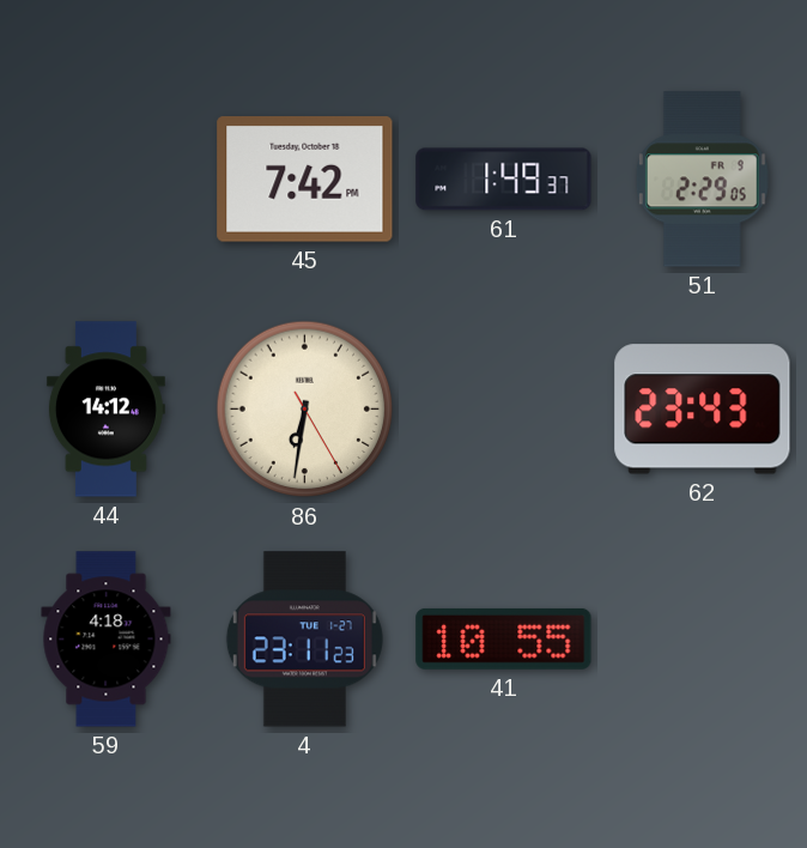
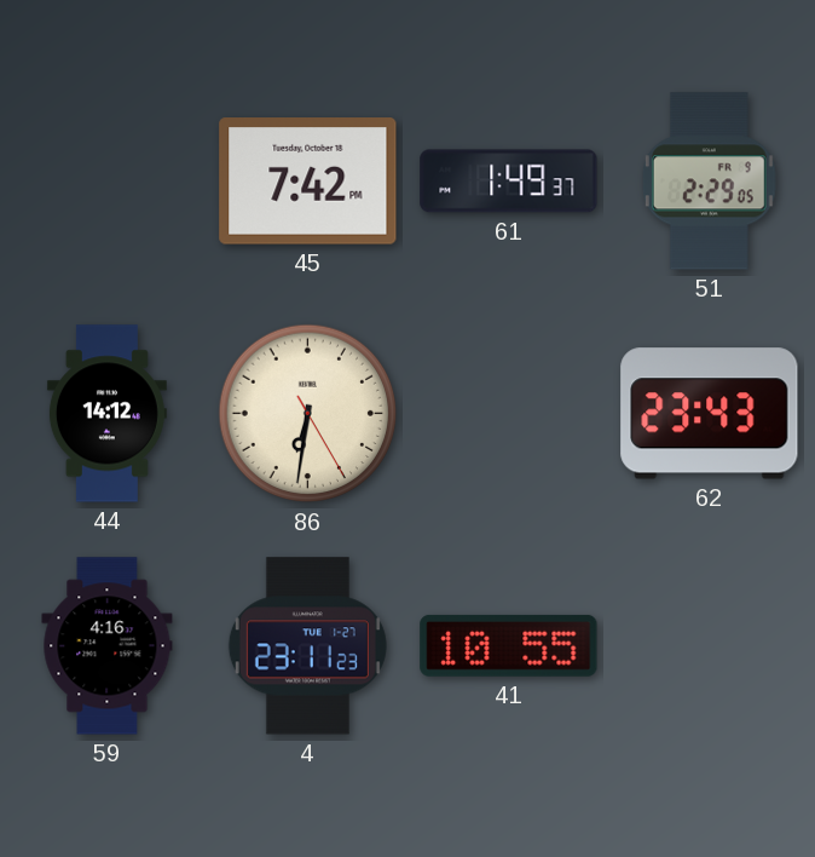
59: 4:18 -> 4:16
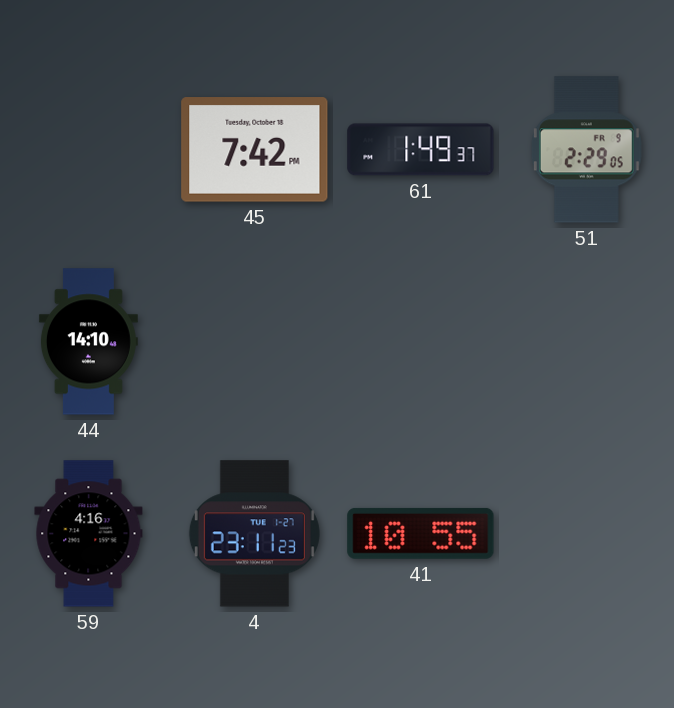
44: 14:12 -> 14:10
86: 6:31 -> none
62: 23:43 -> none
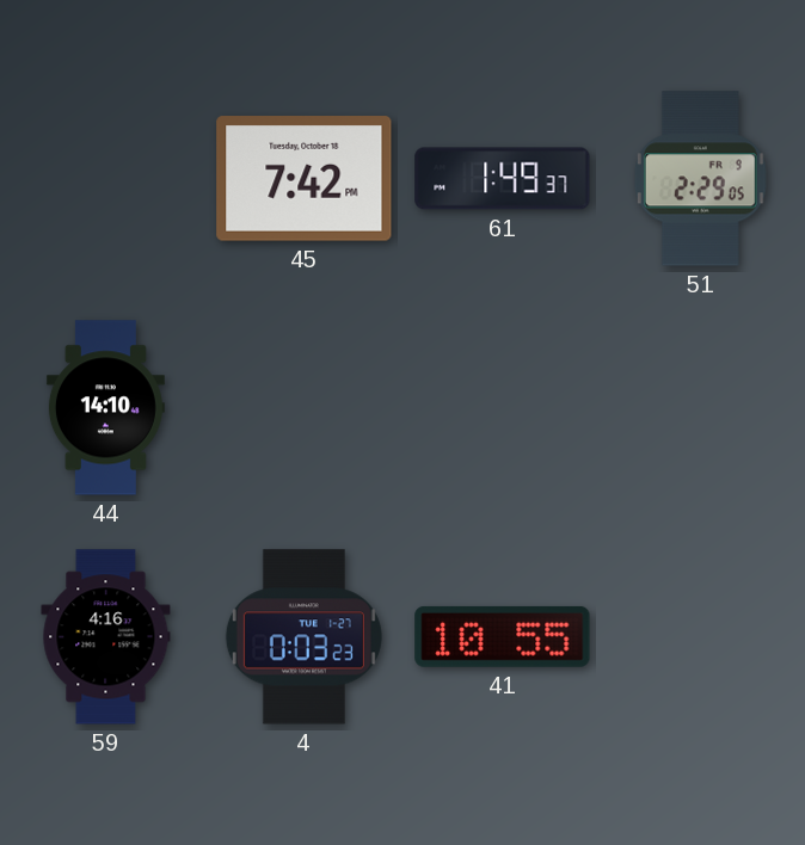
4: 23:11 -> 0:03
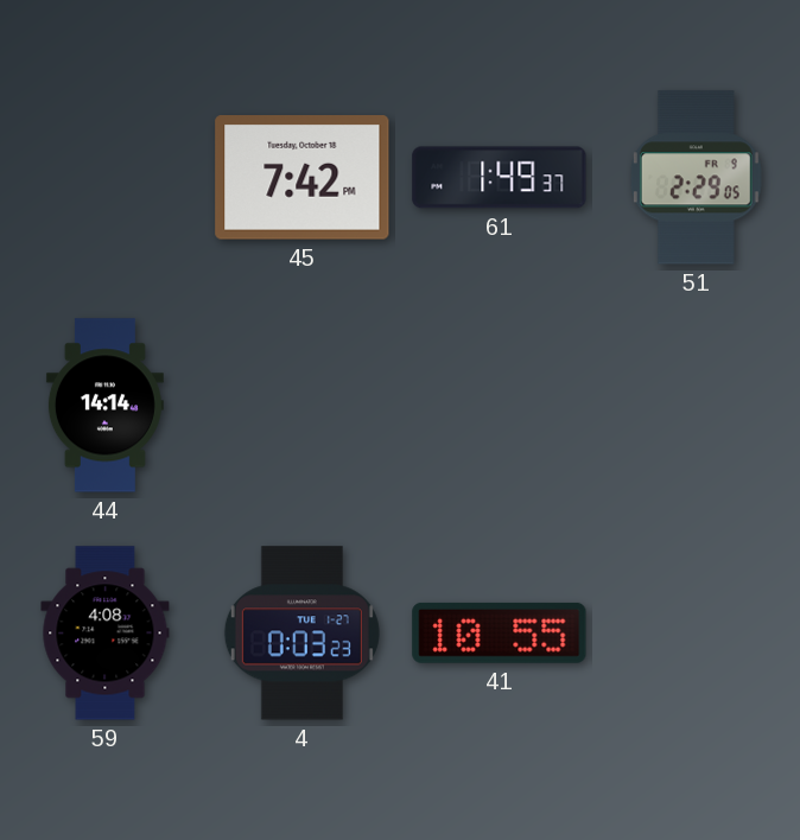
44: 14:10 -> 14:14
59: 4:16 -> 4:08
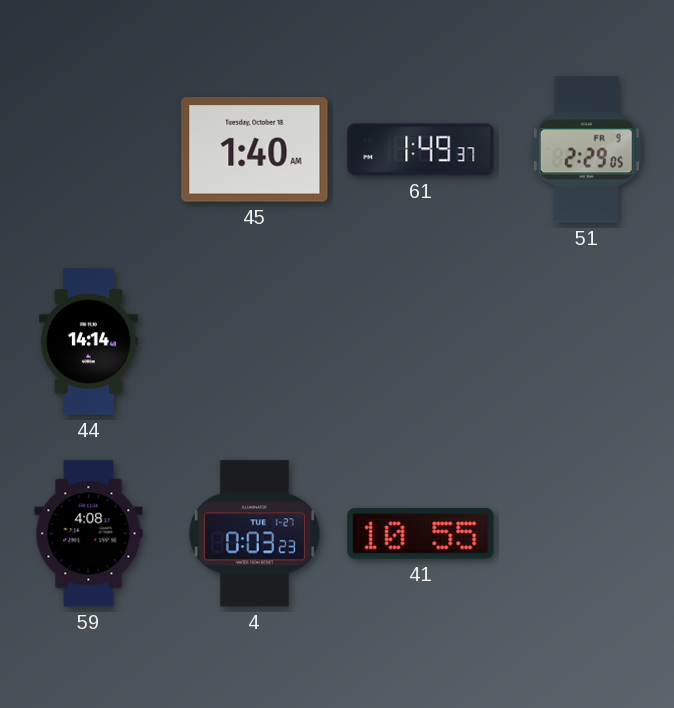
45: 7:42 -> 1:40
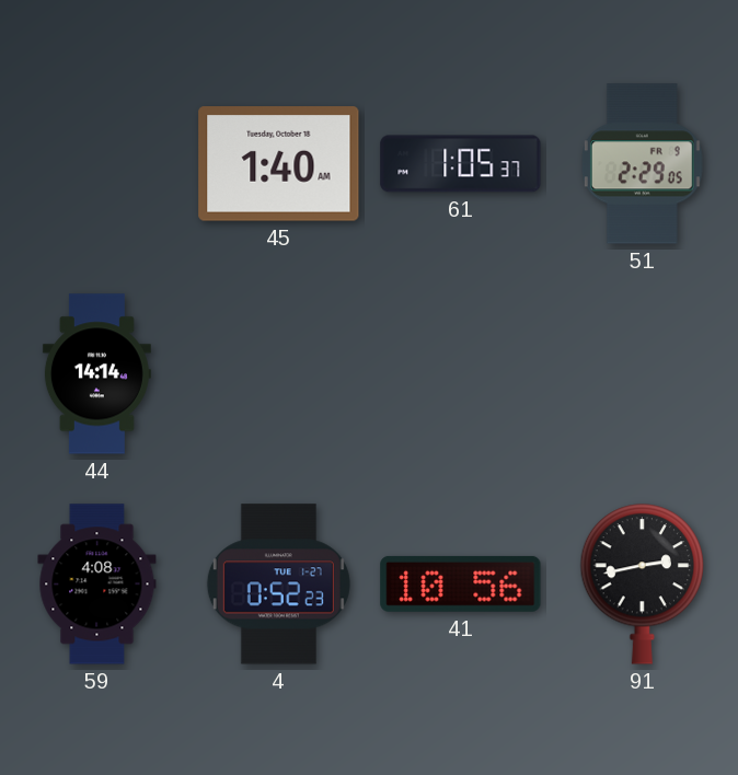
61: 1:49 -> 1:05
4: 0:03 -> 0:52
41: 10:55 -> 10:56
91: none -> 2:43
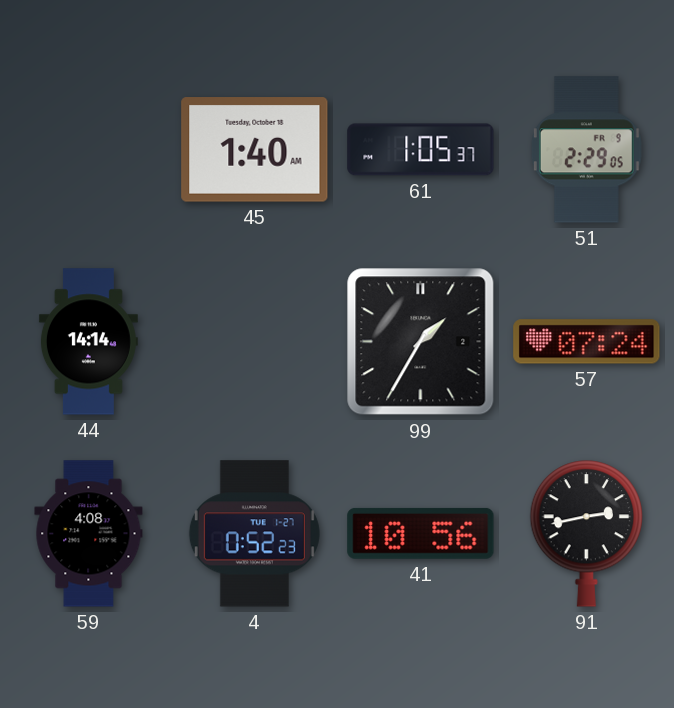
99: none -> 1:35
57: none -> 07:24
